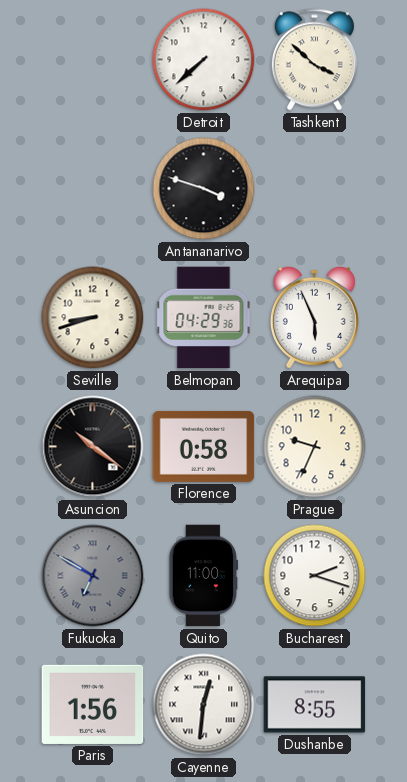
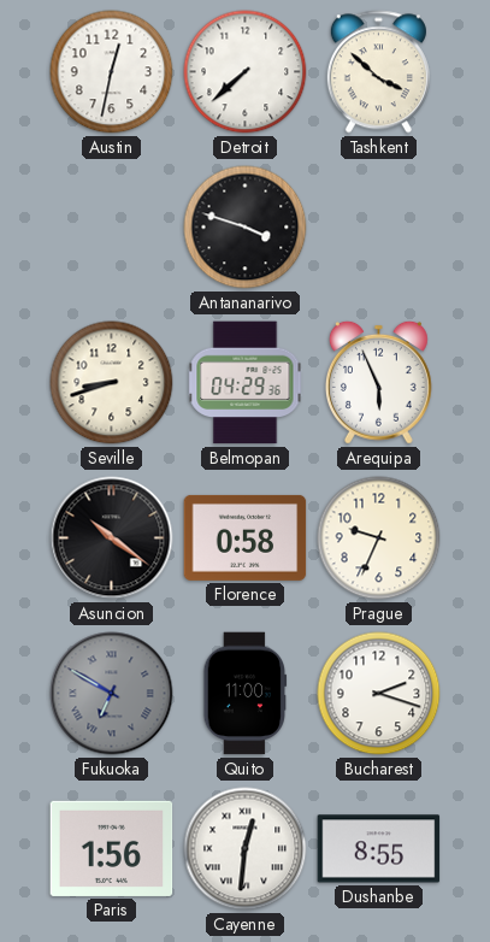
Austin: none -> 12:32
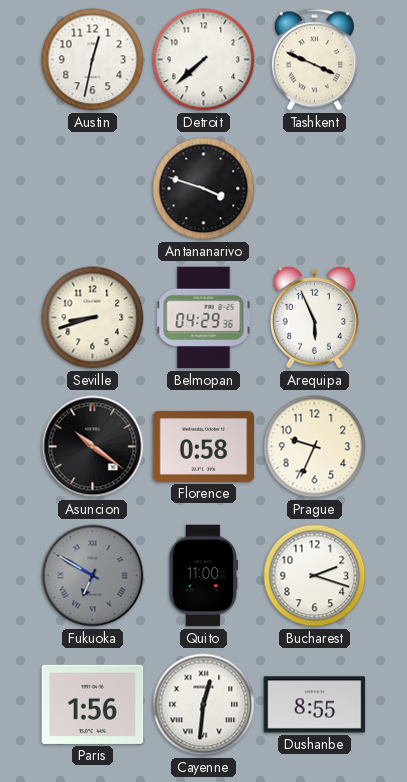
Tashkent: 3:52 -> 3:49
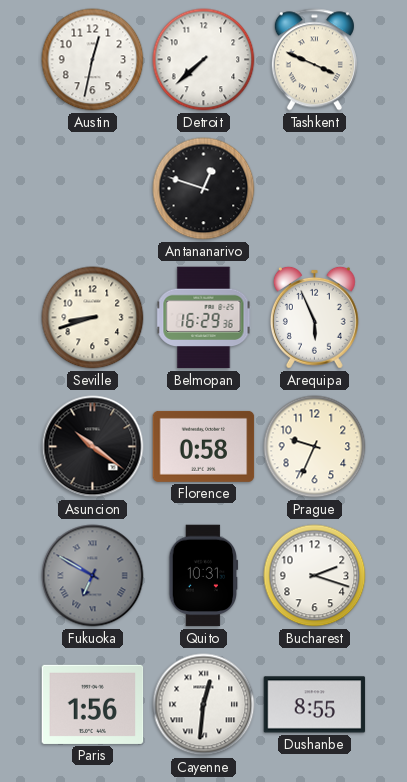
Antananarivo: 3:48 -> 12:48
Belmopan: 04:29 -> 16:29
Quito: 11:00 -> 10:31
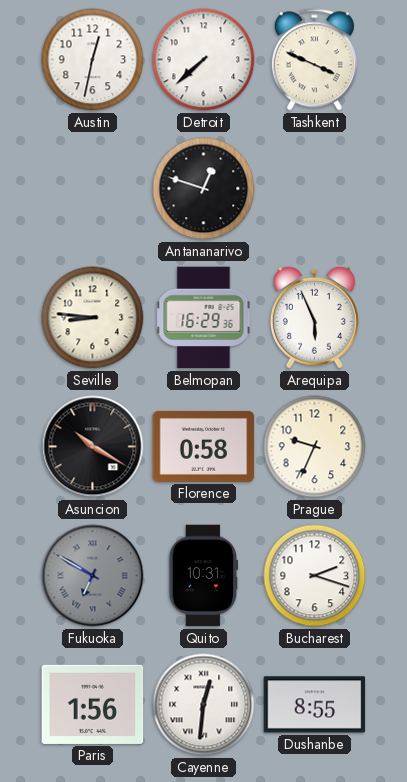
Seville: 8:42 -> 8:46
Asuncion: 10:21 -> 10:20
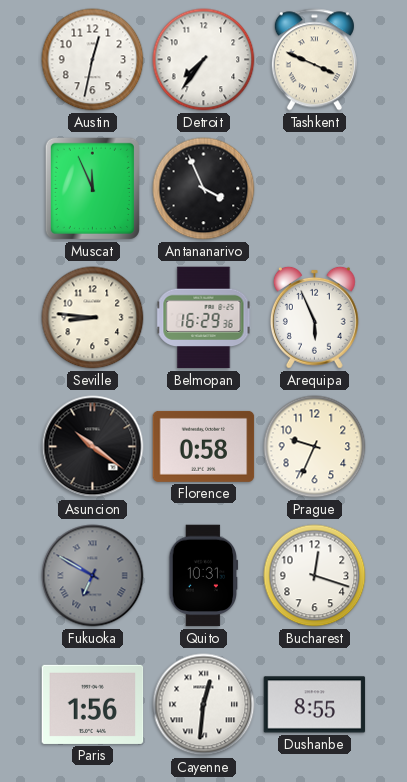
Detroit: 7:38 -> 7:36
Muscat: none -> 11:56
Antananarivo: 12:48 -> 3:56
Asuncion: 10:20 -> 10:21
Bucharest: 2:18 -> 12:18
